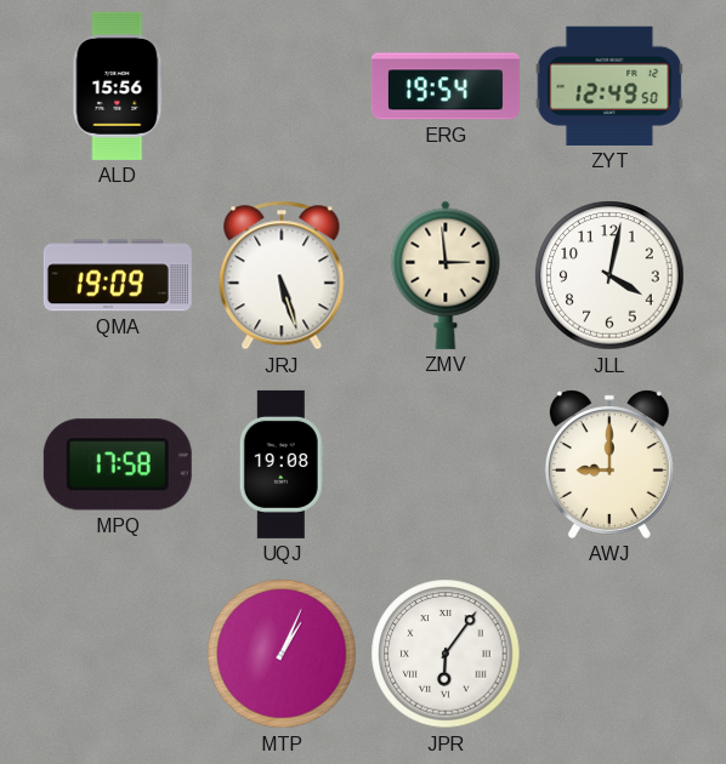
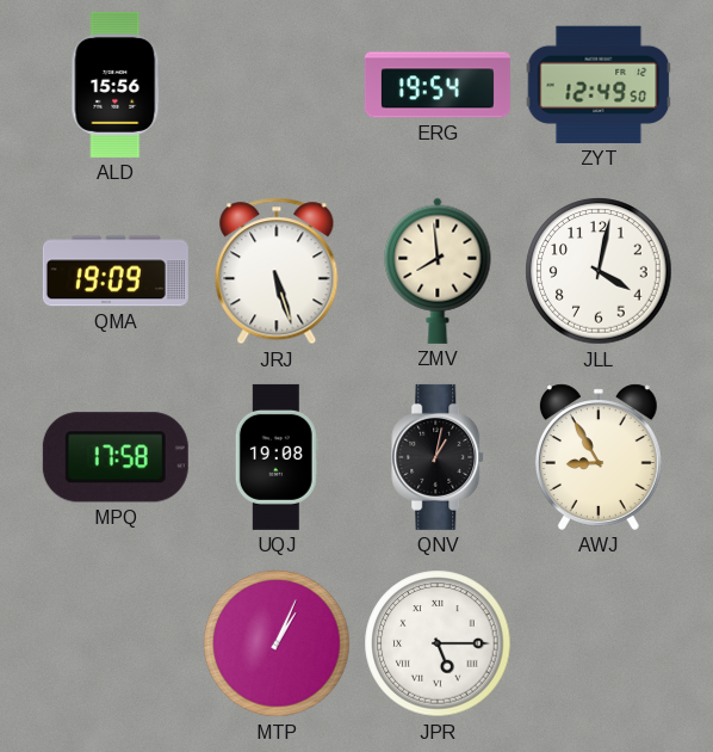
ZMV: 2:59 -> 7:59
QNV: none -> 1:02
AWJ: 9:00 -> 8:55
JPR: 6:06 -> 5:15
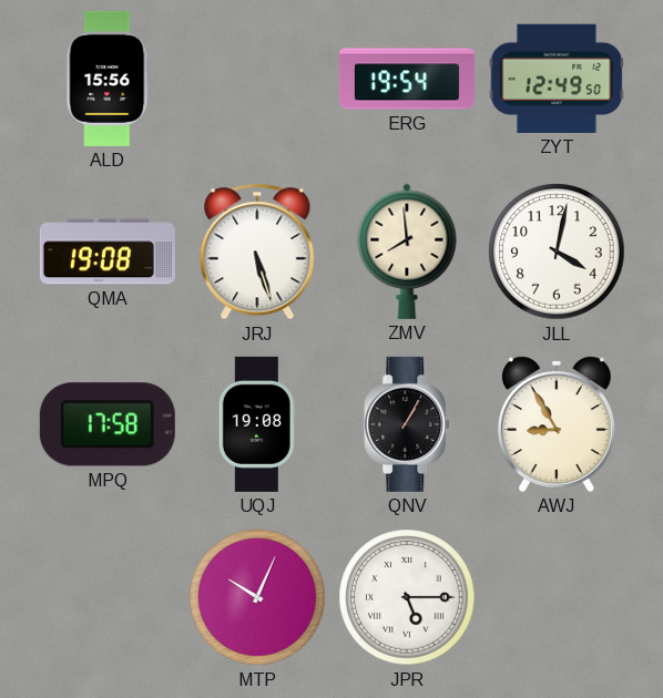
QMA: 19:09 -> 19:08
QNV: 1:02 -> 1:05
MTP: 1:04 -> 10:04
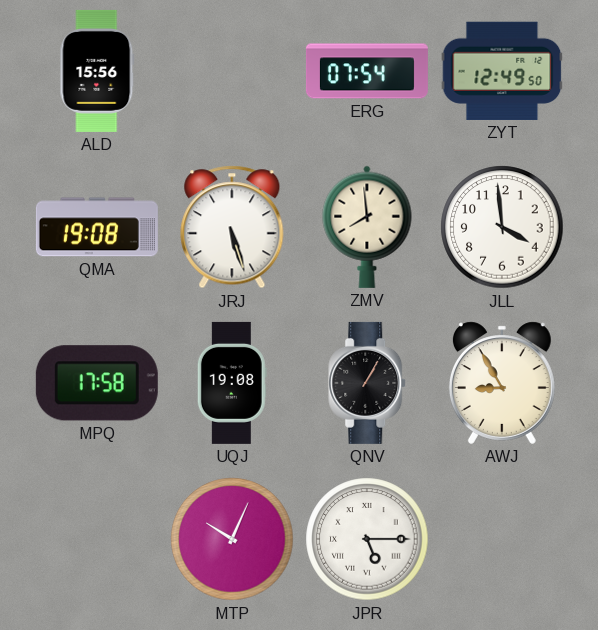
ERG: 19:54 -> 07:54
JLL: 4:02 -> 3:59
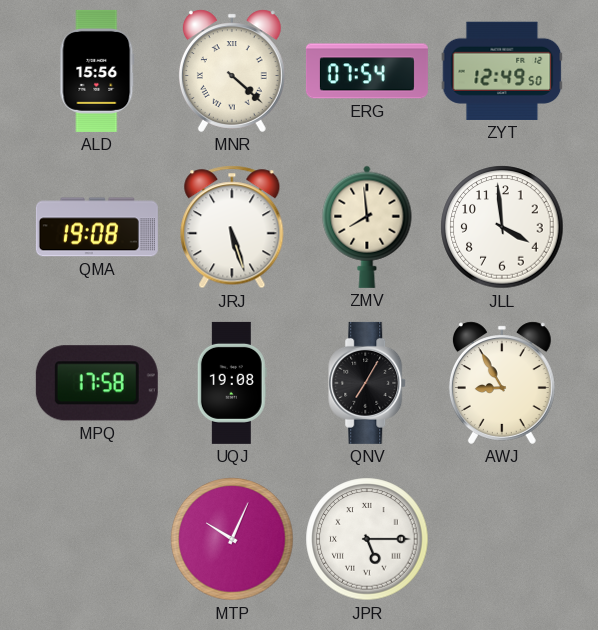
MNR: none -> 4:22
QNV: 1:05 -> 7:05
